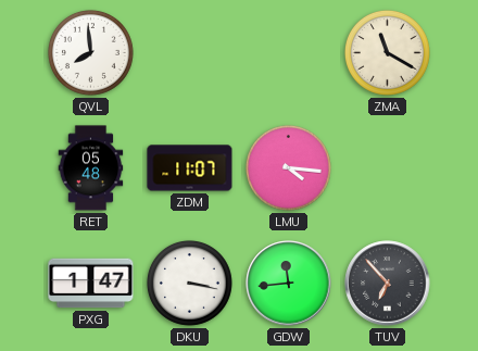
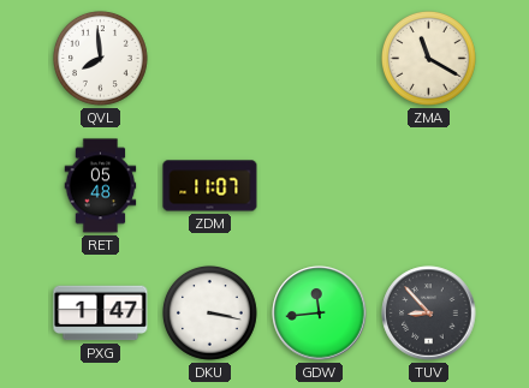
LMU: 4:16 -> none
TUV: 6:53 -> 8:53
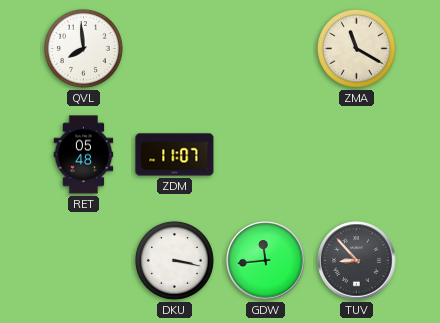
PXG: 1:47 -> none
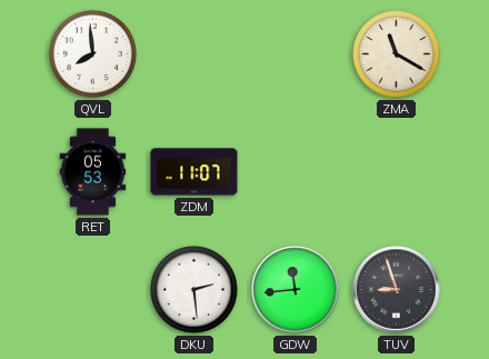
RET: 05:48 -> 05:53
DKU: 3:17 -> 2:29
TUV: 8:53 -> 8:57
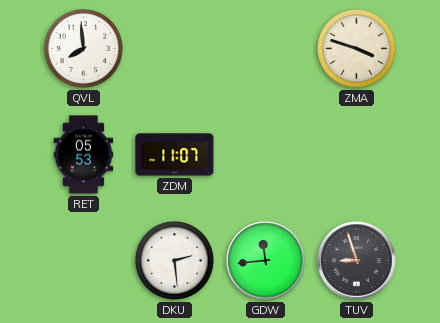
ZMA: 11:20 -> 3:48
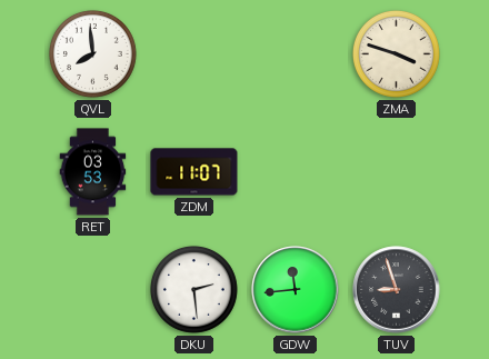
RET: 05:53 -> 03:53
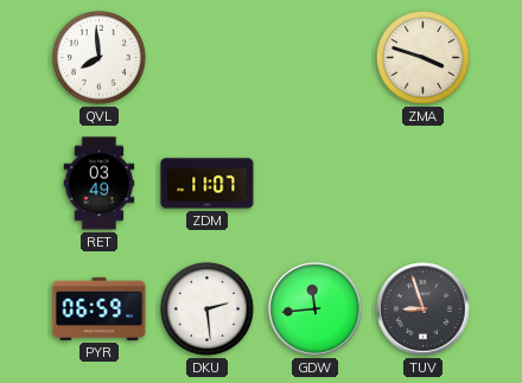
RET: 03:53 -> 03:49
PYR: none -> 06:59
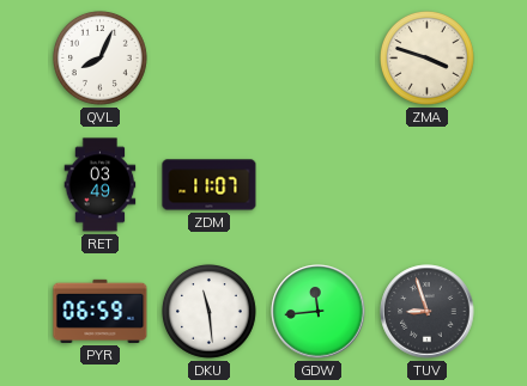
QVL: 7:59 -> 8:04
DKU: 2:29 -> 11:29
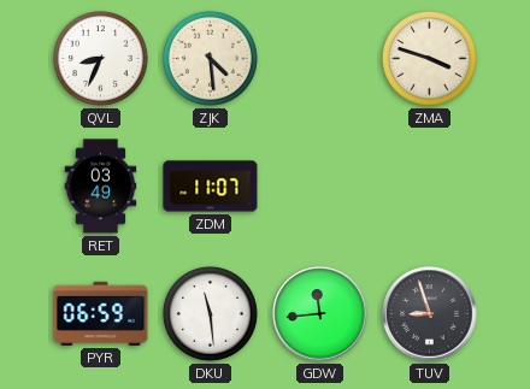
QVL: 8:04 -> 8:34
ZJK: none -> 4:29
